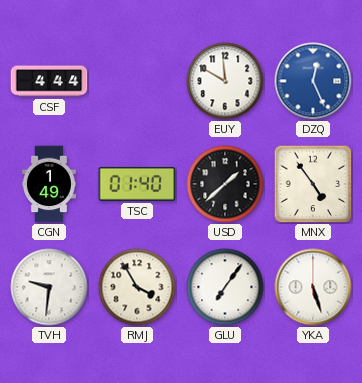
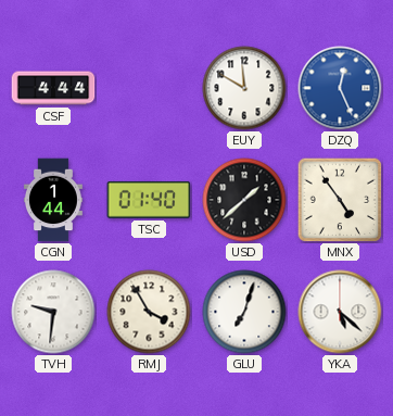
CGN: 1:49 -> 1:44
GLU: 7:06 -> 7:03
YKA: 5:27 -> 5:22
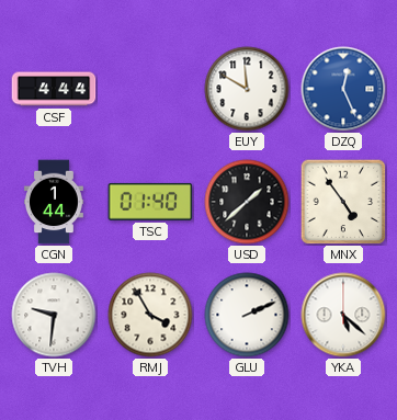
GLU: 7:03 -> 2:11
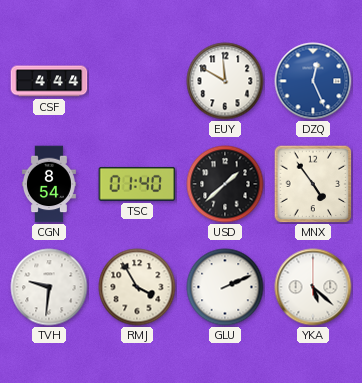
CGN: 1:44 -> 8:54
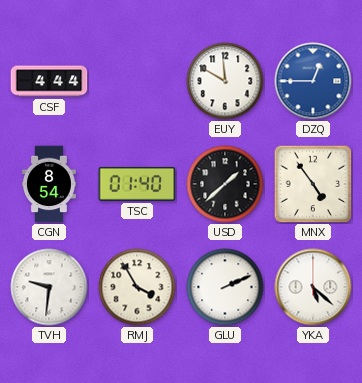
DZQ: 12:26 -> 12:45
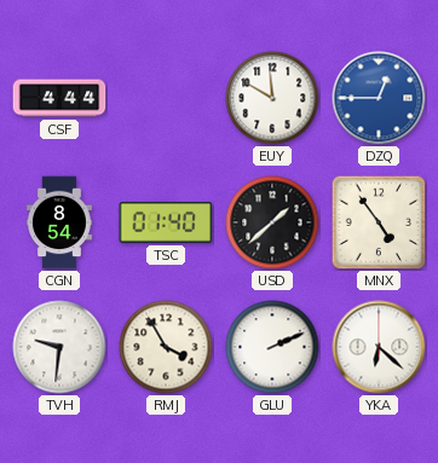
YKA: 5:22 -> 6:22
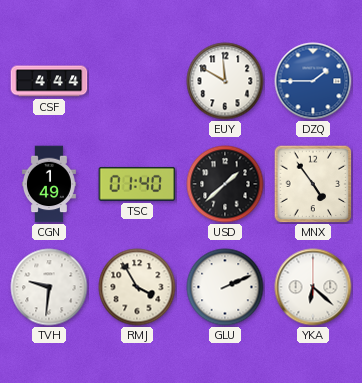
DZQ: 12:45 -> 1:45
CGN: 8:54 -> 1:49
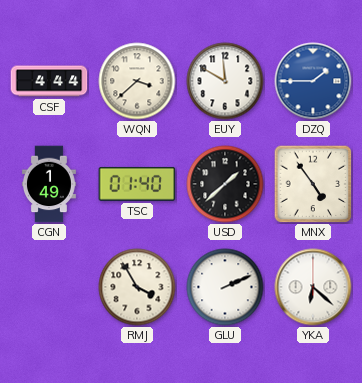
WQN: none -> 3:38
TVH: 9:31 -> none
